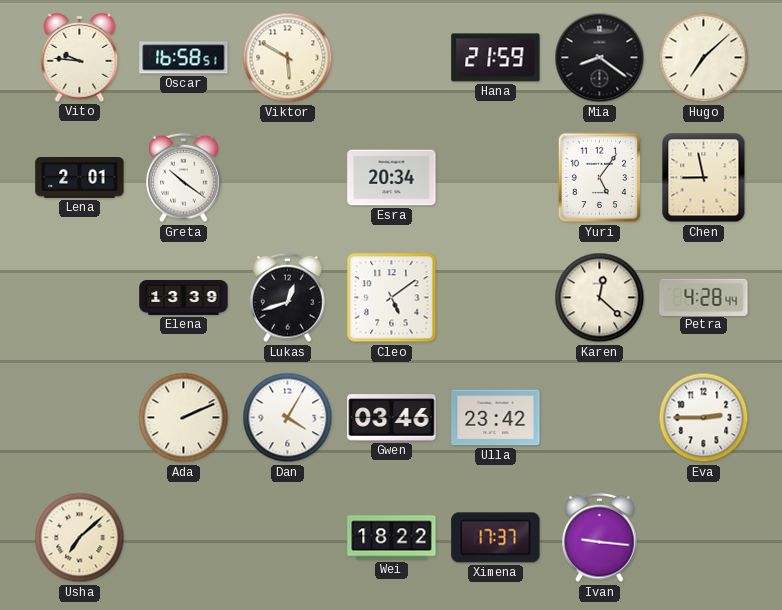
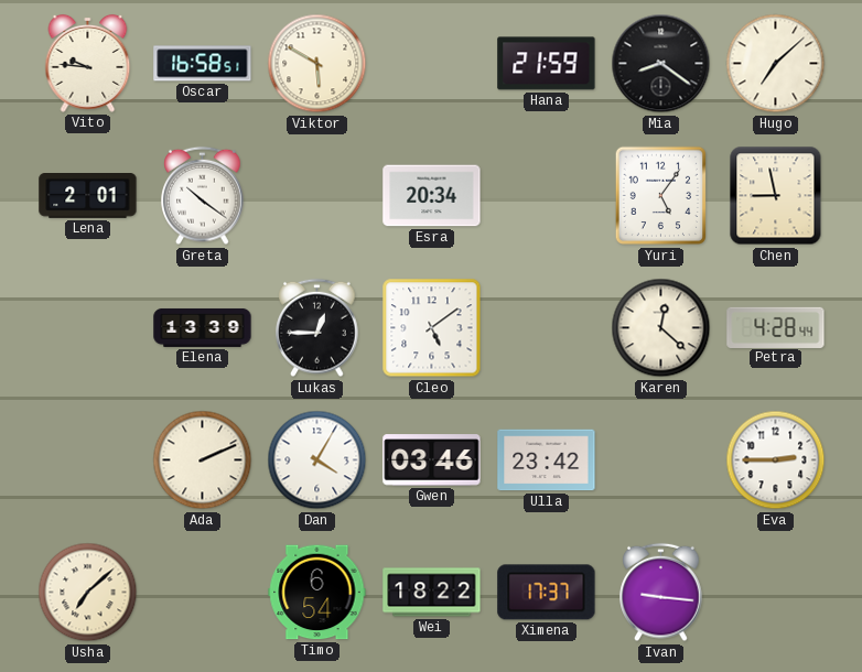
Lukas: 12:42 -> 12:45
Timo: none -> 6:54
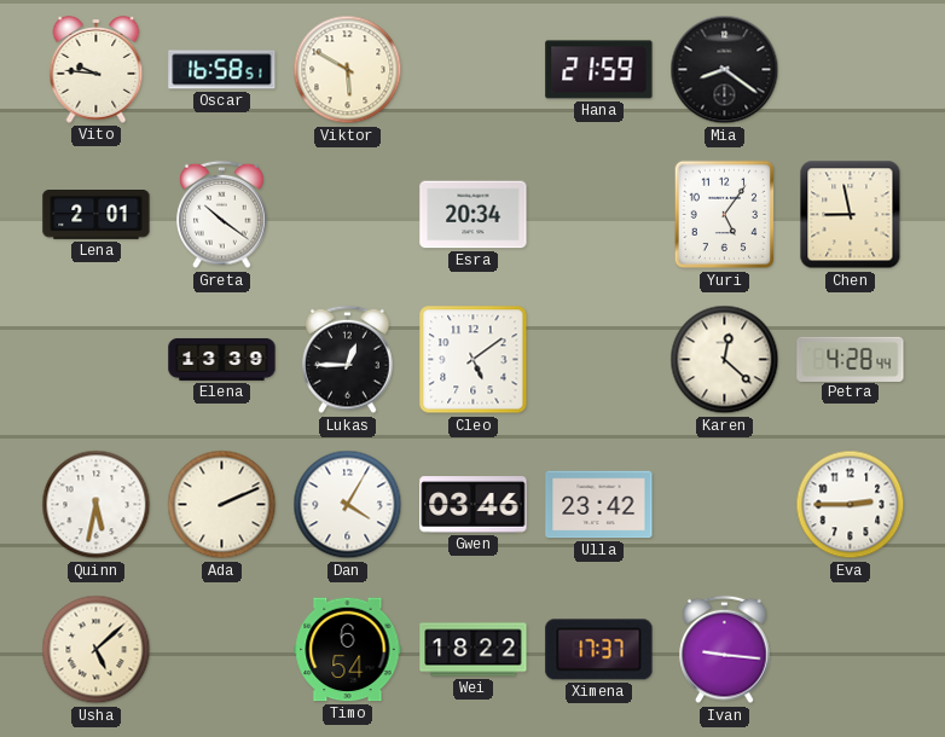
Hugo: 7:08 -> none
Quinn: none -> 5:32
Usha: 7:08 -> 5:08
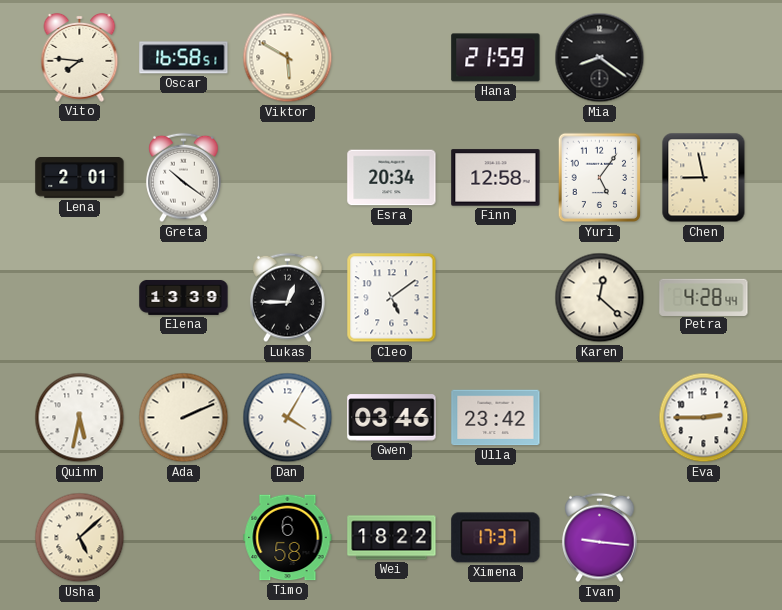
Vito: 9:46 -> 7:46
Finn: none -> 12:58
Timo: 6:54 -> 6:58
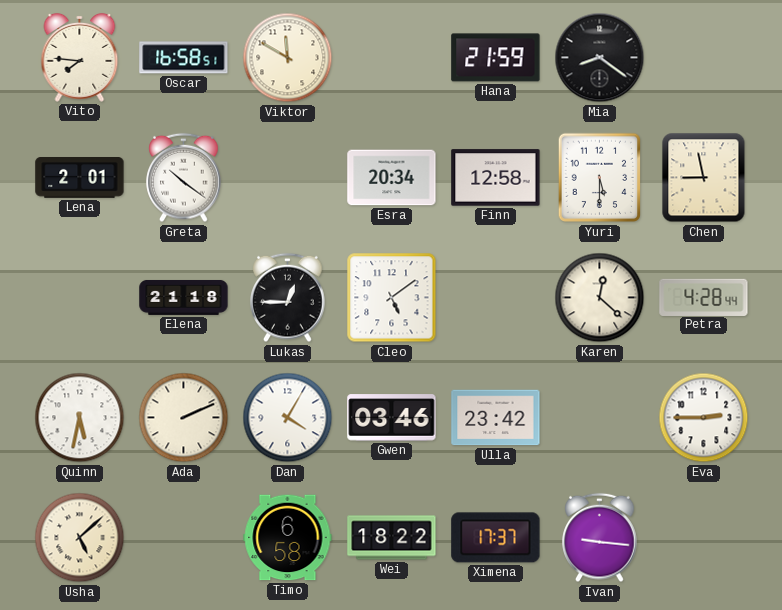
Viktor: 5:50 -> 11:50
Yuri: 5:06 -> 5:30
Elena: 13:39 -> 21:18
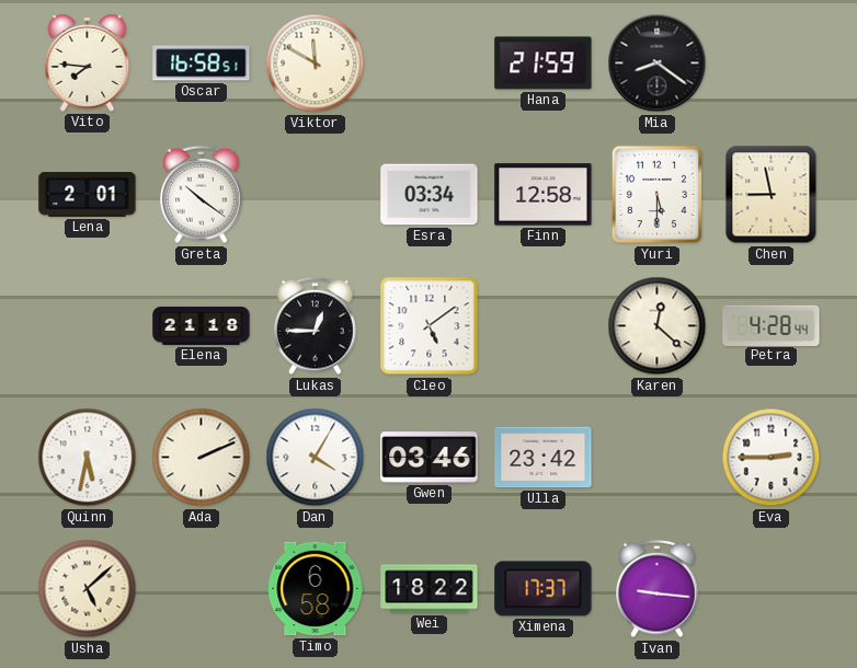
Esra: 20:34 -> 03:34
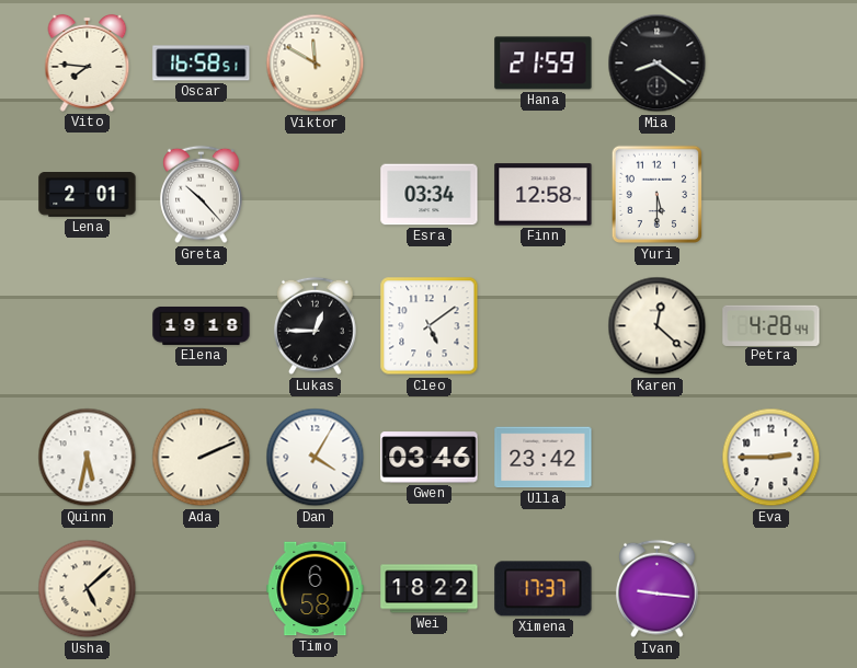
Greta: 10:21 -> 10:23
Chen: 8:58 -> none
Elena: 21:18 -> 19:18
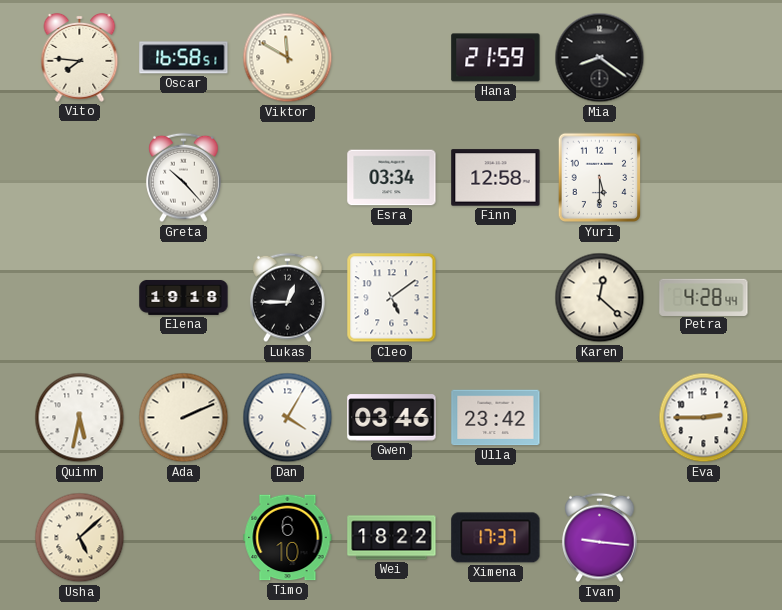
Lena: 2:01 -> none
Timo: 6:58 -> 6:10
